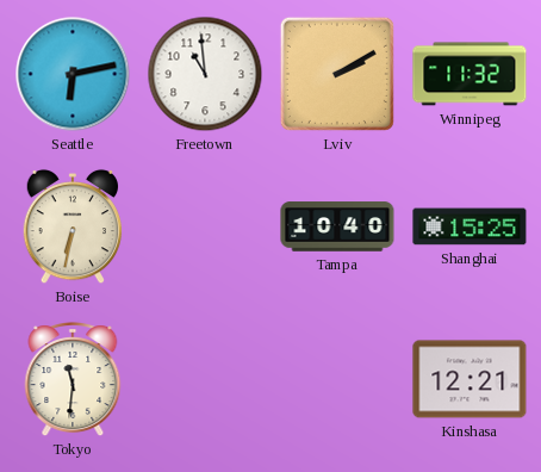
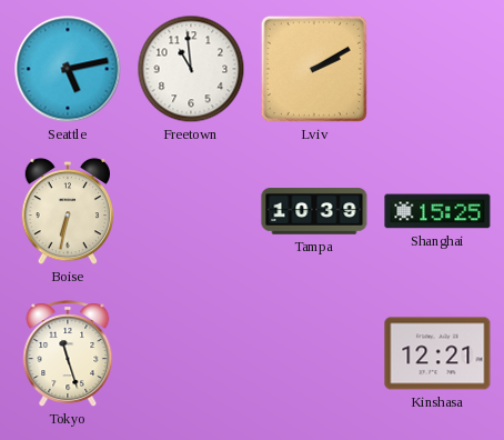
Seattle: 6:13 -> 5:13
Winnipeg: 11:32 -> none
Tampa: 10:40 -> 10:39
Tokyo: 11:31 -> 11:27
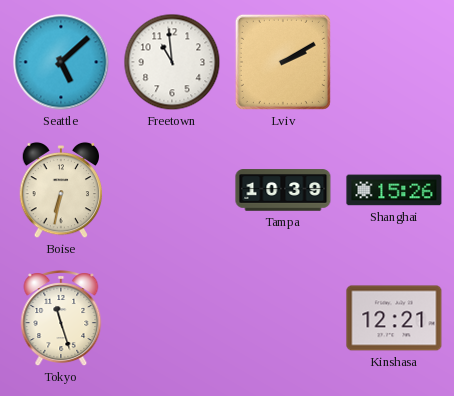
Seattle: 5:13 -> 5:08
Shanghai: 15:25 -> 15:26
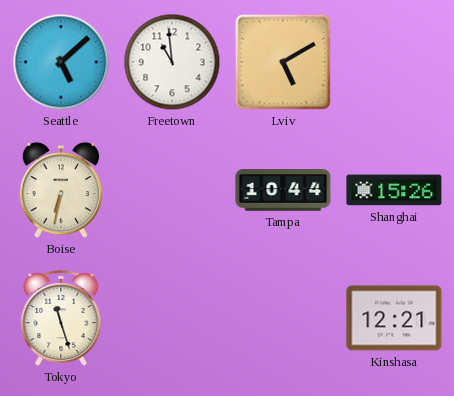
Lviv: 2:10 -> 5:10
Tampa: 10:39 -> 10:44
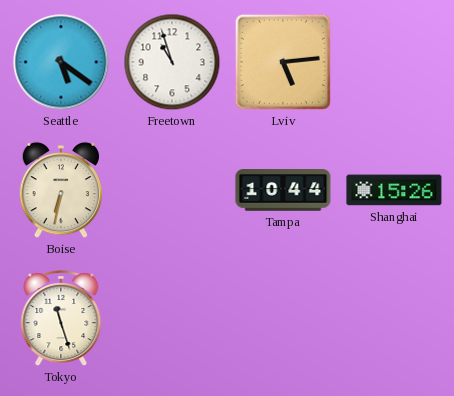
Seattle: 5:08 -> 5:21
Freetown: 10:59 -> 10:57
Lviv: 5:10 -> 5:14
Kinshasa: 12:21 -> none
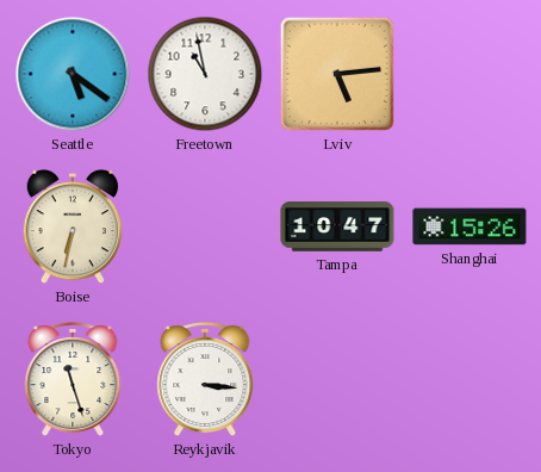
Freetown: 10:57 -> 10:58
Tampa: 10:44 -> 10:47
Reykjavik: none -> 3:16
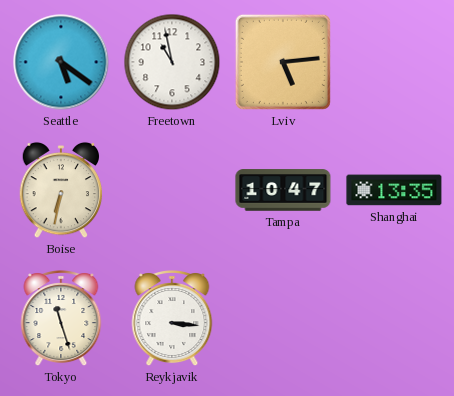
Shanghai: 15:26 -> 13:35
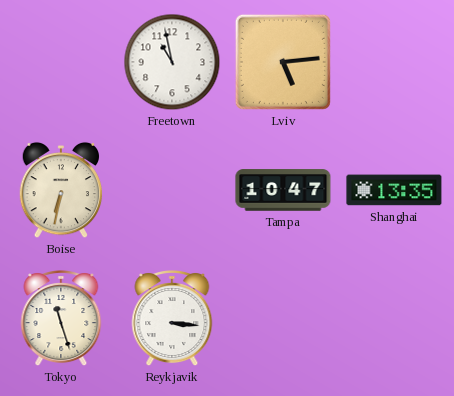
Seattle: 5:21 -> none
